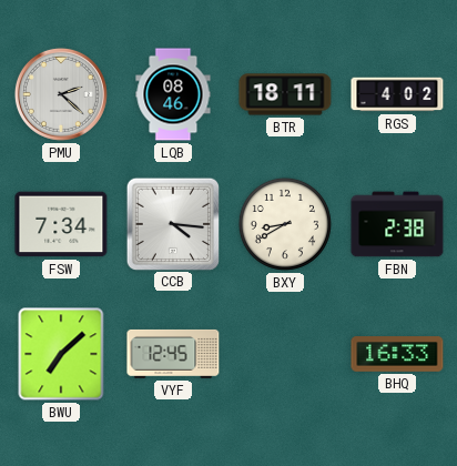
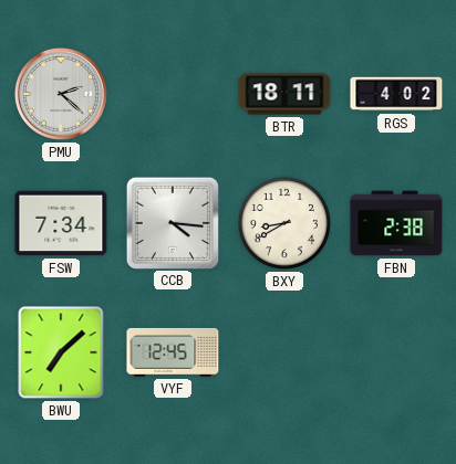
LQB: 08:46 -> none
BHQ: 16:33 -> none
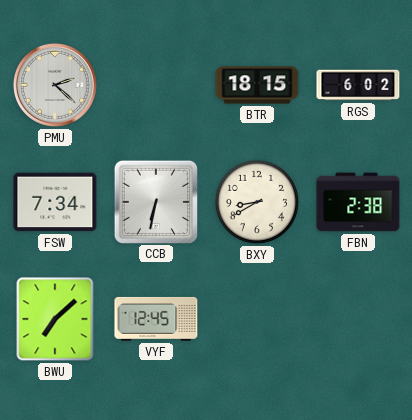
BTR: 18:11 -> 18:15
RGS: 4:02 -> 6:02
CCB: 4:16 -> 6:32
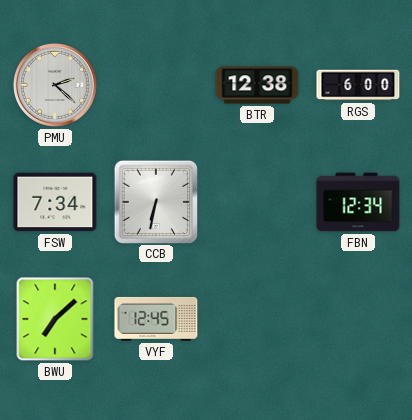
BTR: 18:15 -> 12:38
RGS: 6:02 -> 6:00
BXY: 8:40 -> none
FBN: 2:38 -> 12:34
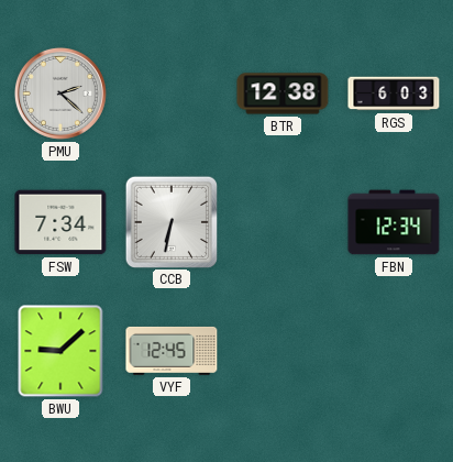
RGS: 6:00 -> 6:03
BWU: 7:08 -> 9:08
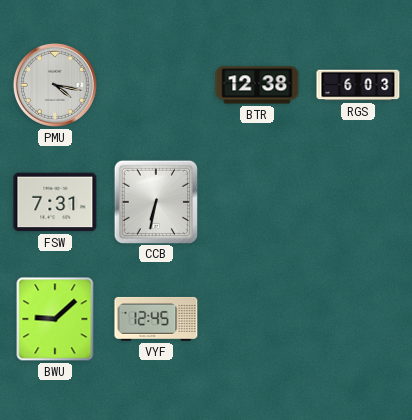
PMU: 2:22 -> 4:17
FSW: 7:34 -> 7:31
FBN: 12:34 -> none
